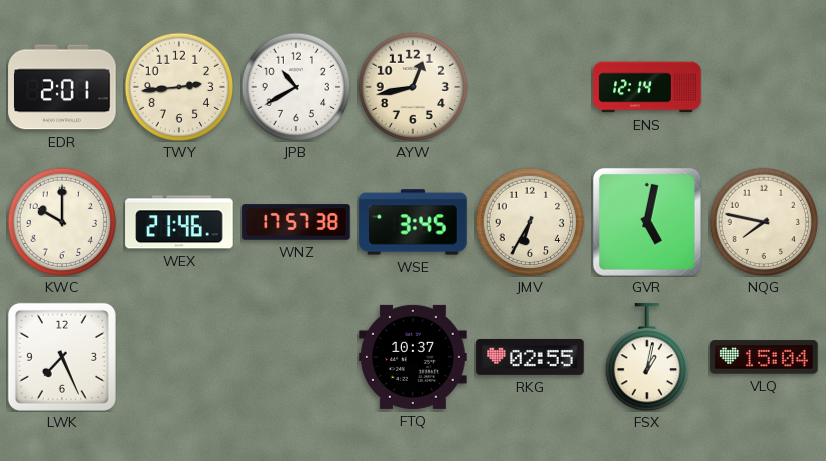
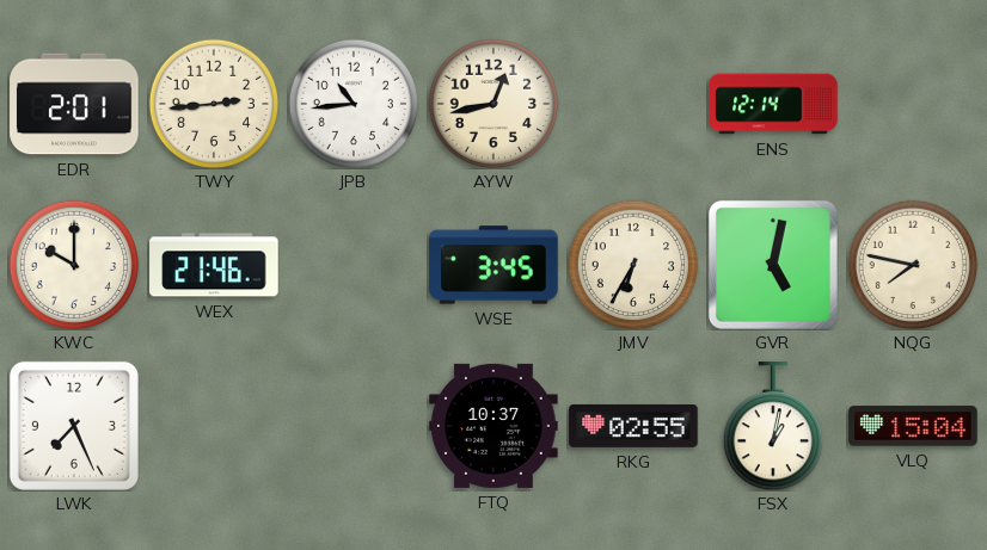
JPB: 10:40 -> 10:44
WNZ: 17:57 -> none
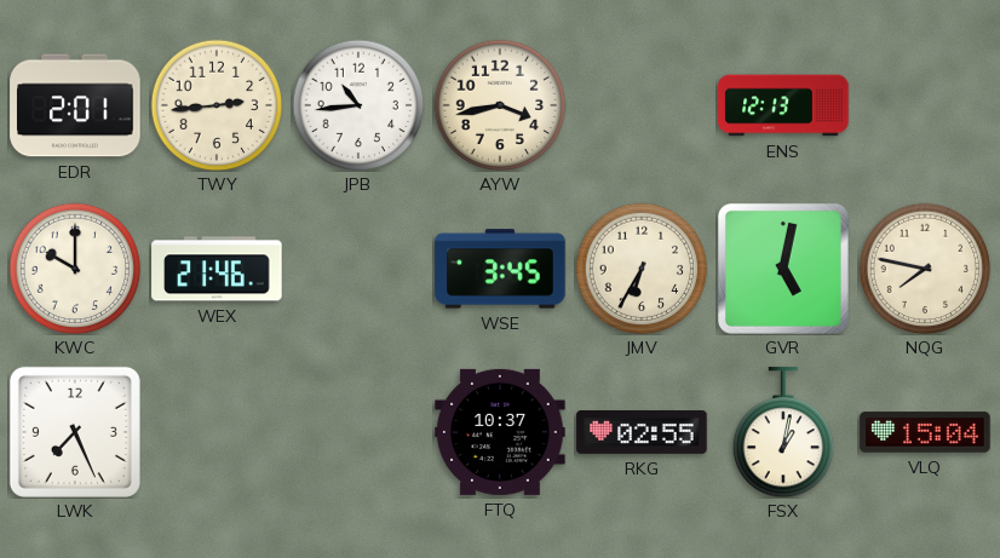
AYW: 12:43 -> 3:43
ENS: 12:14 -> 12:13
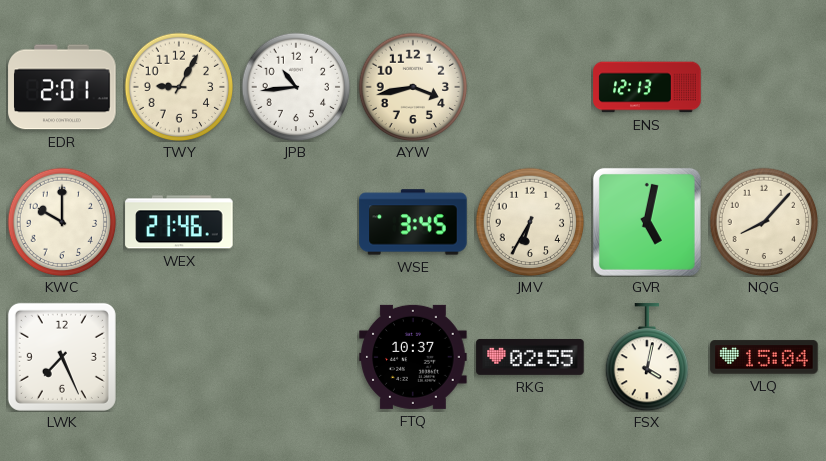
TWY: 2:44 -> 9:05
NQG: 7:47 -> 8:07
FSX: 1:02 -> 4:02
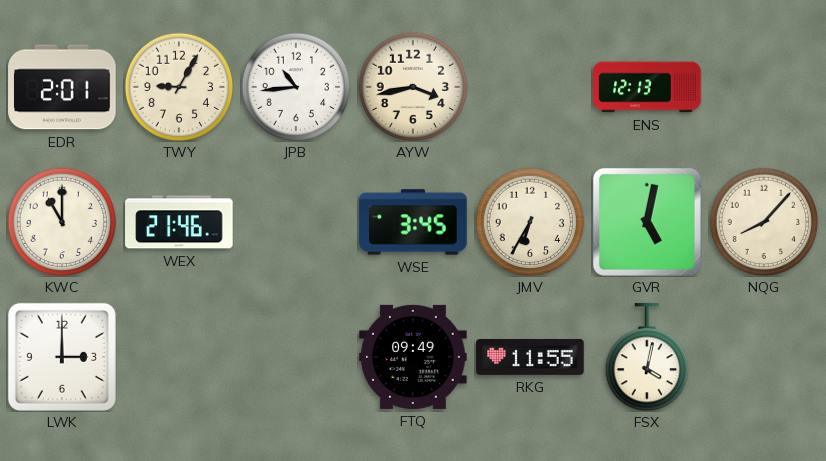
KWC: 10:00 -> 11:00
LWK: 7:26 -> 3:00
FTQ: 10:37 -> 09:49
RKG: 02:55 -> 11:55
VLQ: 15:04 -> none
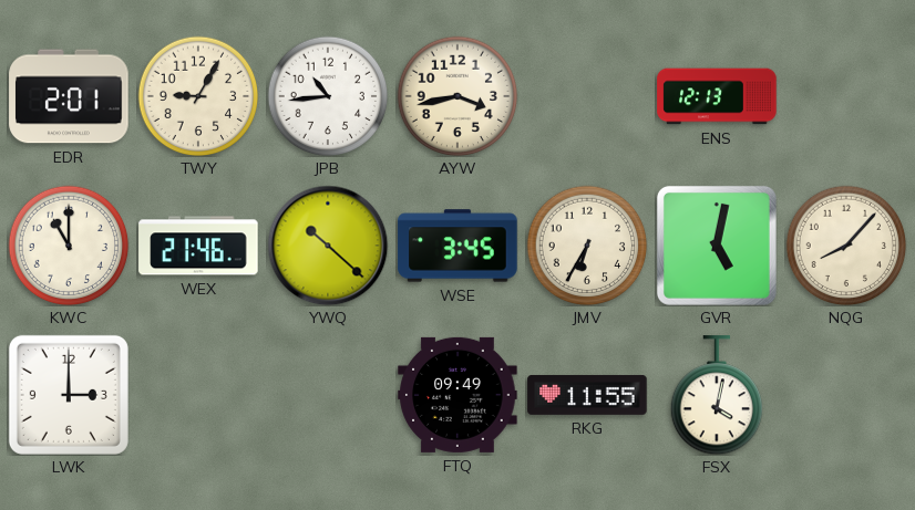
YWQ: none -> 10:22
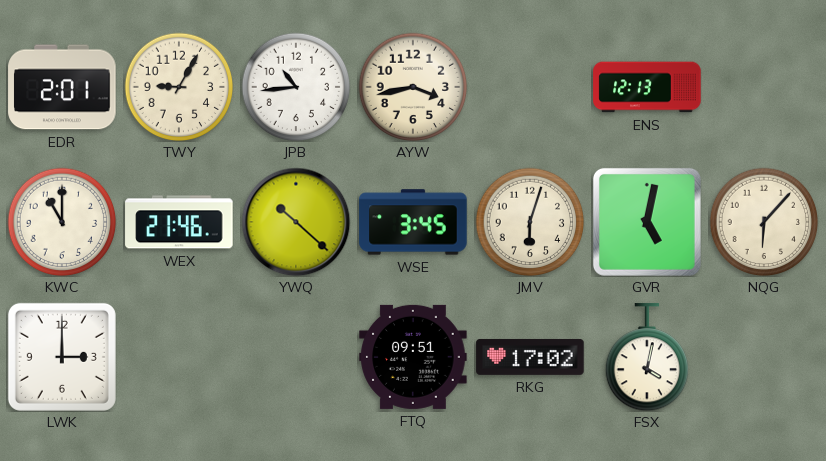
JMV: 6:35 -> 6:03
NQG: 8:07 -> 6:07
FTQ: 09:49 -> 09:51
RKG: 11:55 -> 17:02
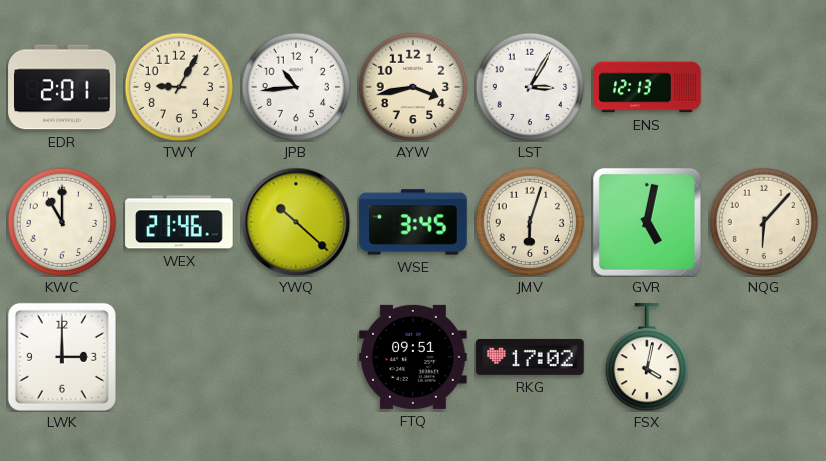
LST: none -> 3:05
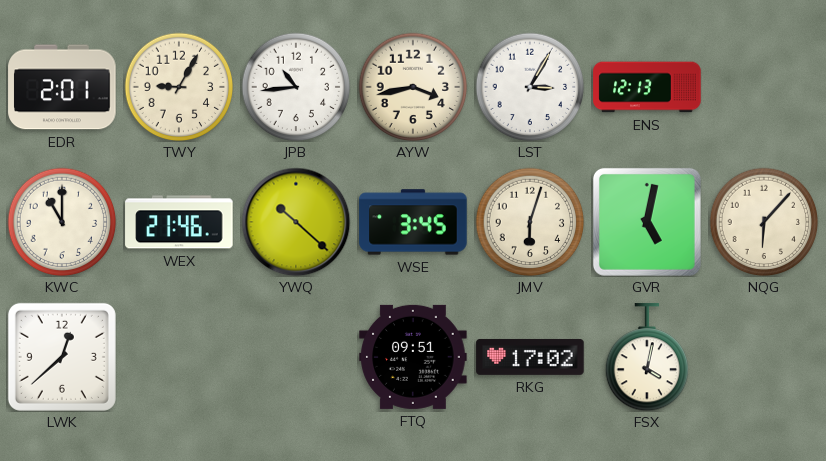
LWK: 3:00 -> 12:38
